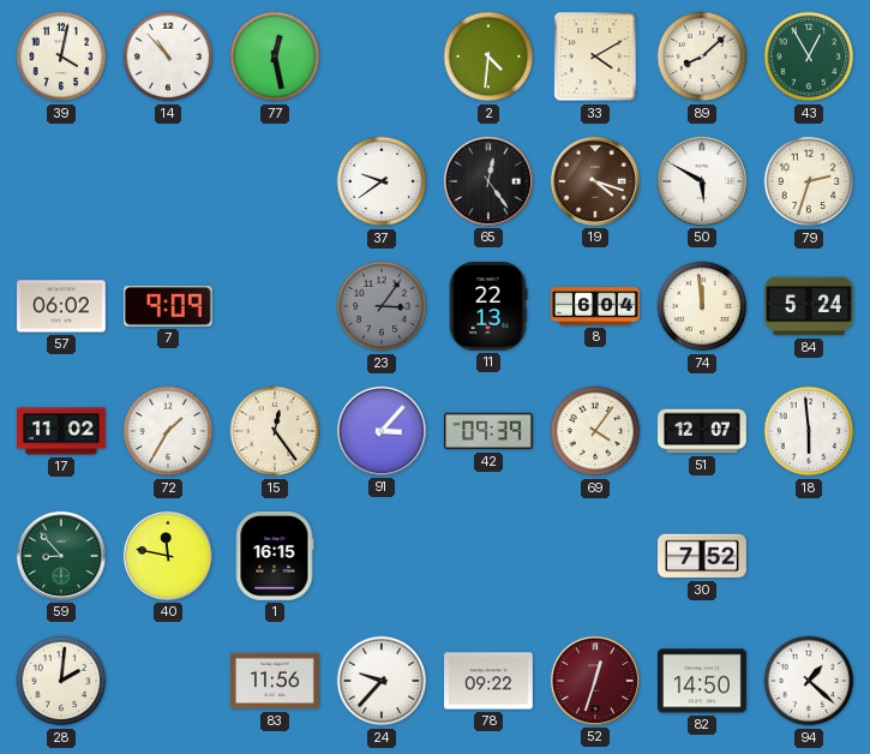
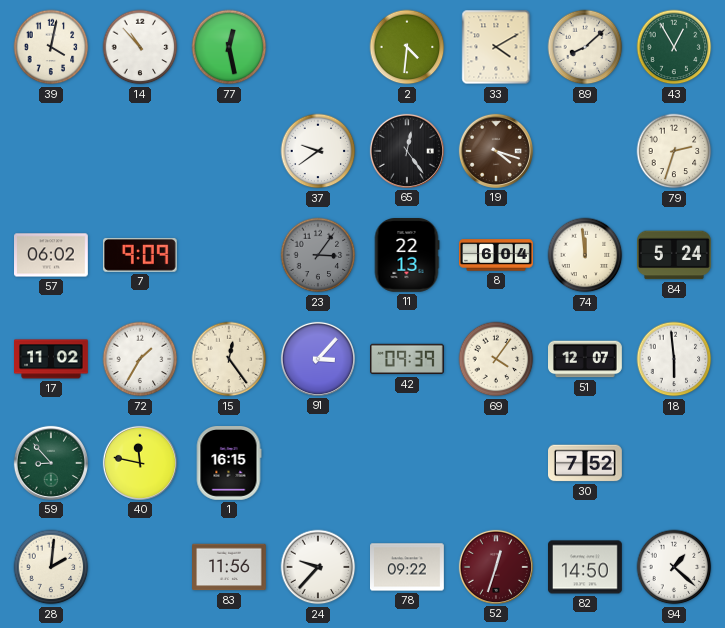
50: 5:50 -> none
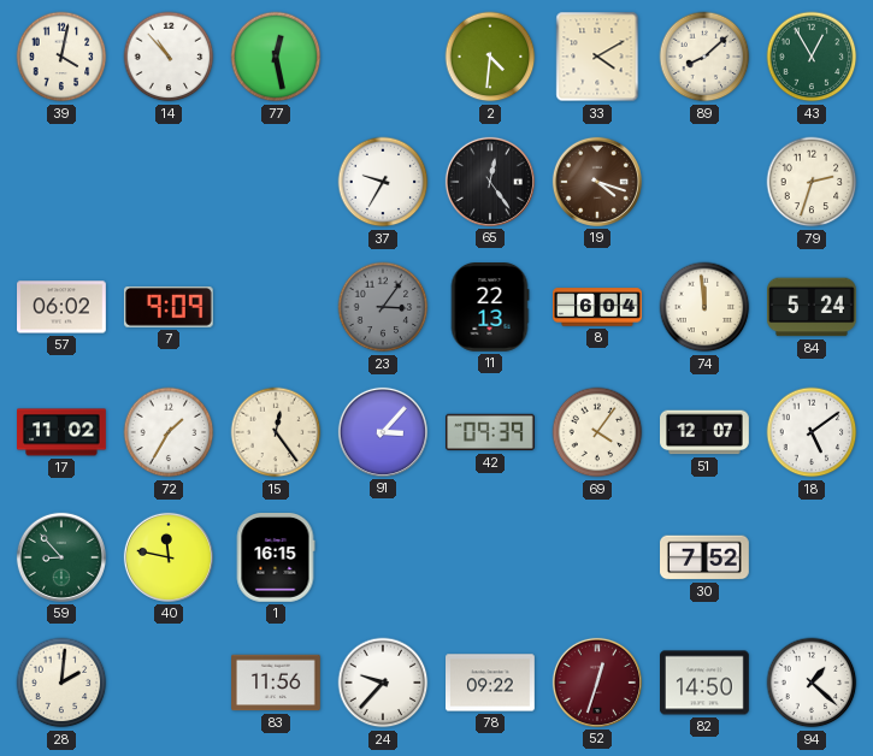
37: 9:39 -> 9:35
18: 5:59 -> 5:09
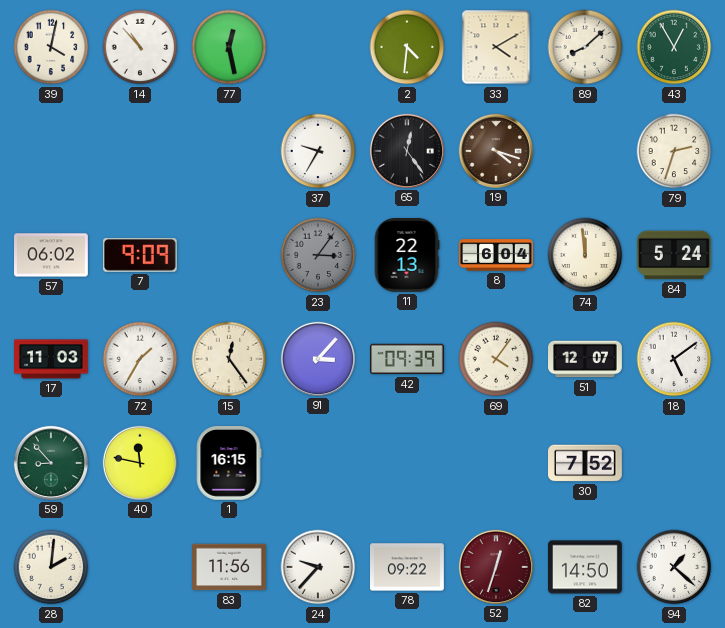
17: 11:02 -> 11:03
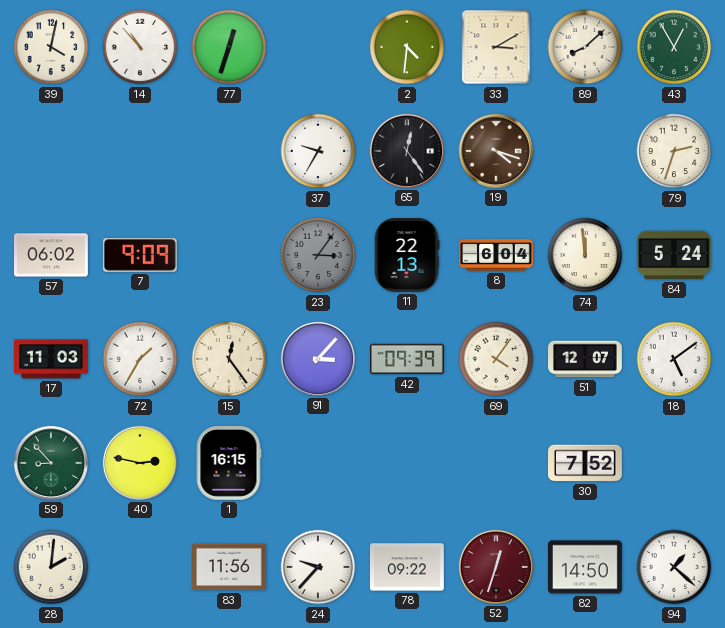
77: 12:28 -> 12:33
33: 4:10 -> 3:10
40: 11:47 -> 2:47
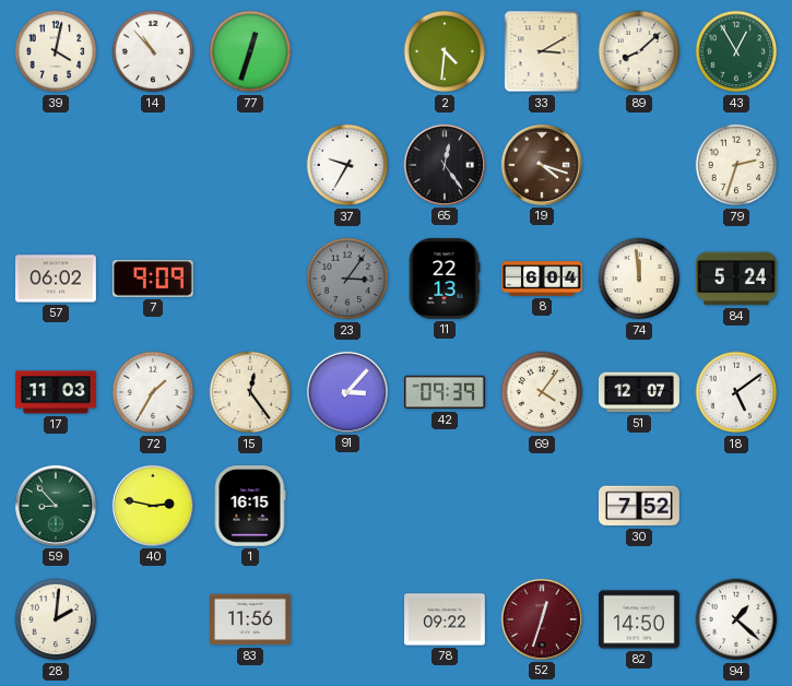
24: 9:37 -> none
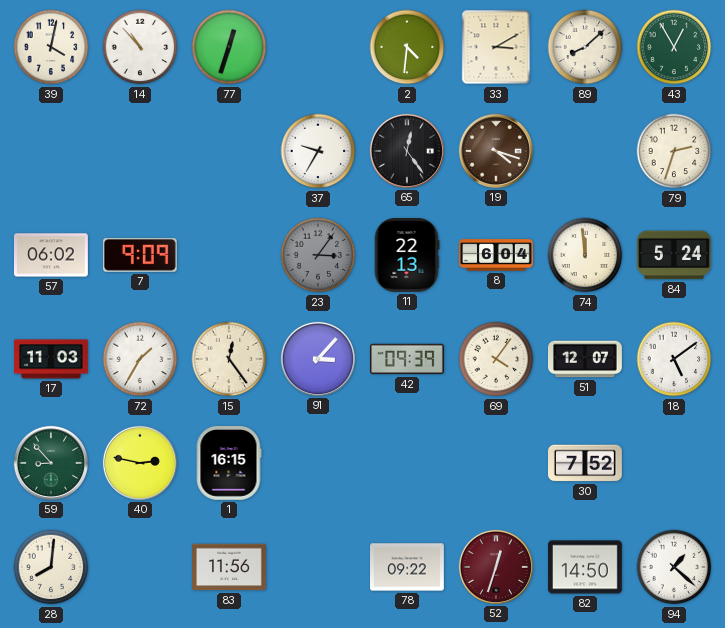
28: 2:01 -> 8:01
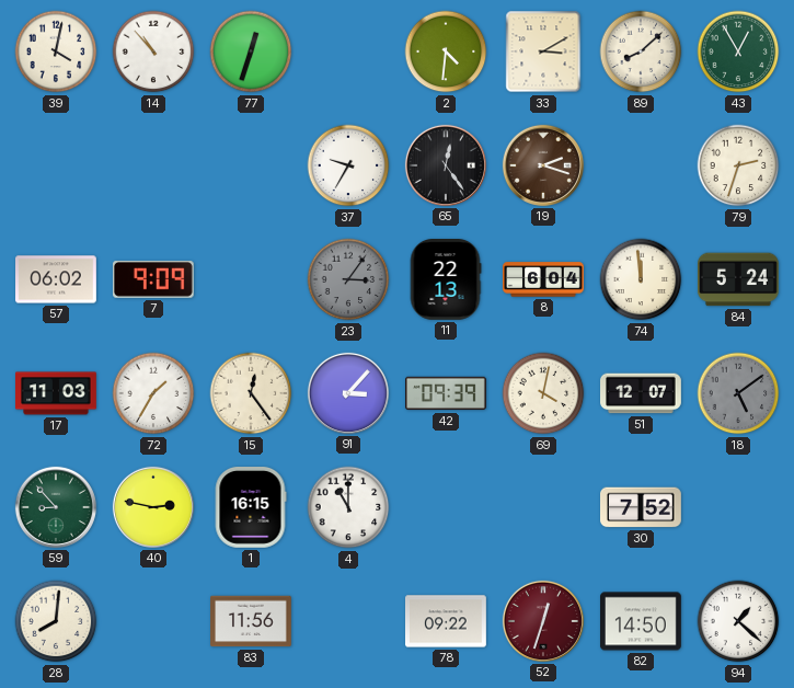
19: 4:18 -> 2:18
69: 4:06 -> 4:02
18 dial: white -> grey
4: none -> 11:00
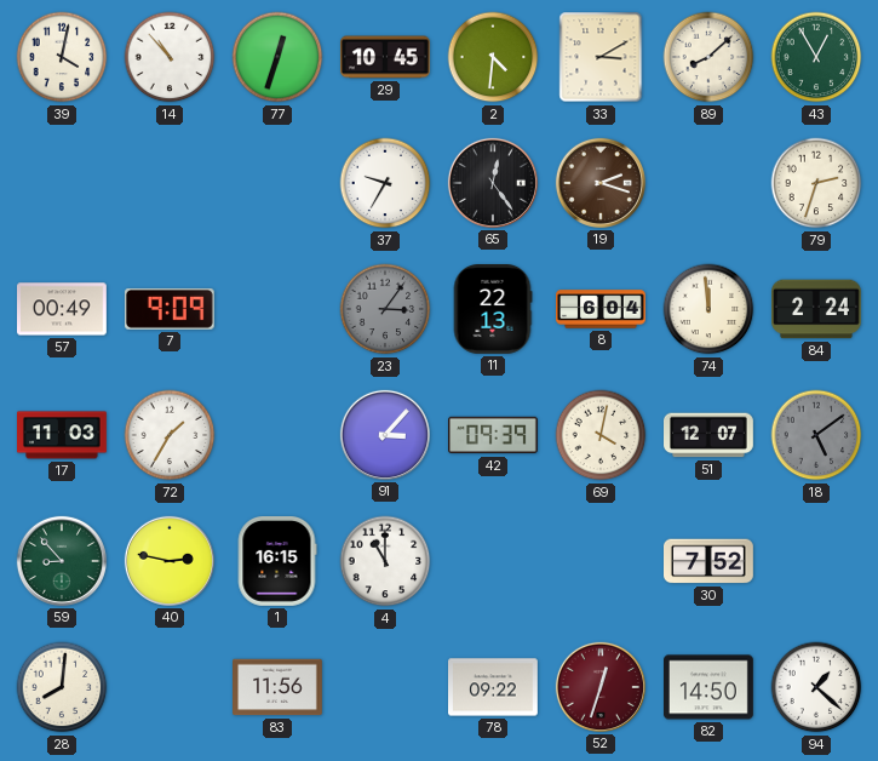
29: none -> 10:45
57: 06:02 -> 00:49
84: 5:24 -> 2:24
15: 12:24 -> none
